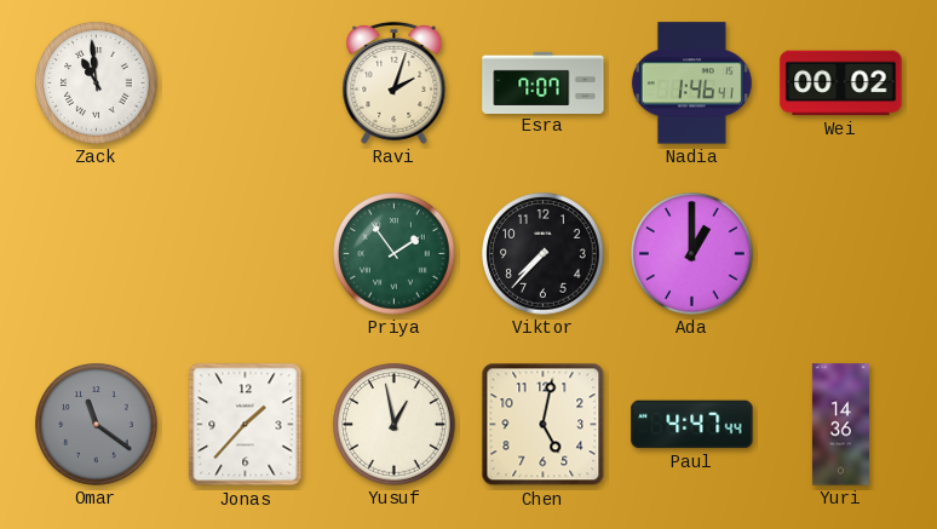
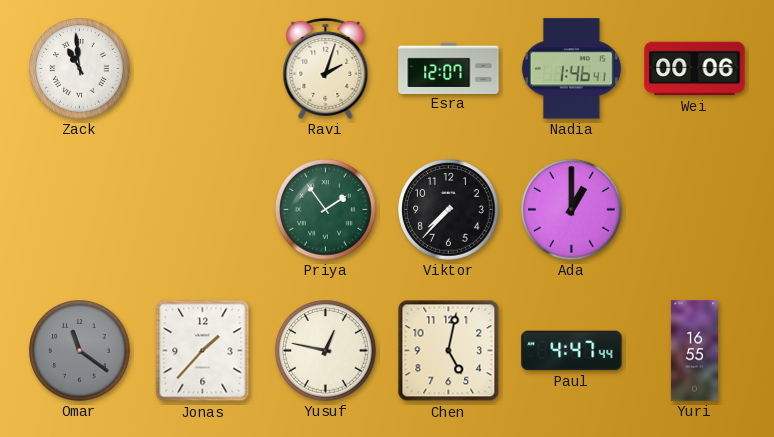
Esra: 7:07 -> 12:07
Wei: 00:02 -> 00:06
Yusuf: 12:58 -> 12:47
Yuri: 14:36 -> 16:55
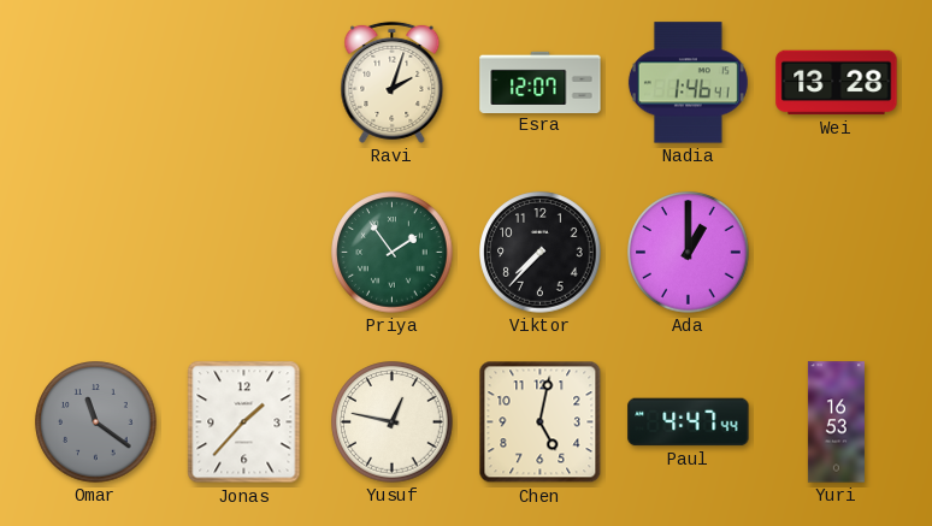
Zack: 10:59 -> none
Wei: 00:06 -> 13:28
Yuri: 16:55 -> 16:53
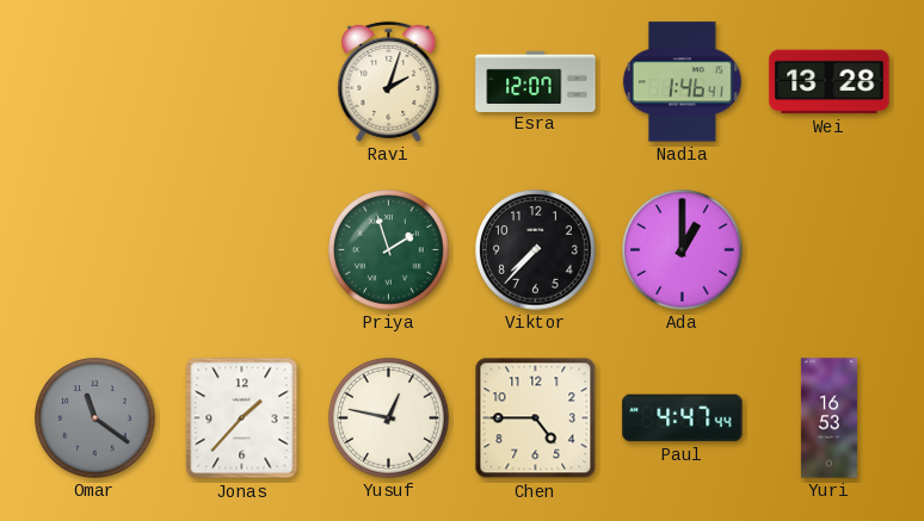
Priya: 1:54 -> 1:57
Chen: 5:02 -> 4:45
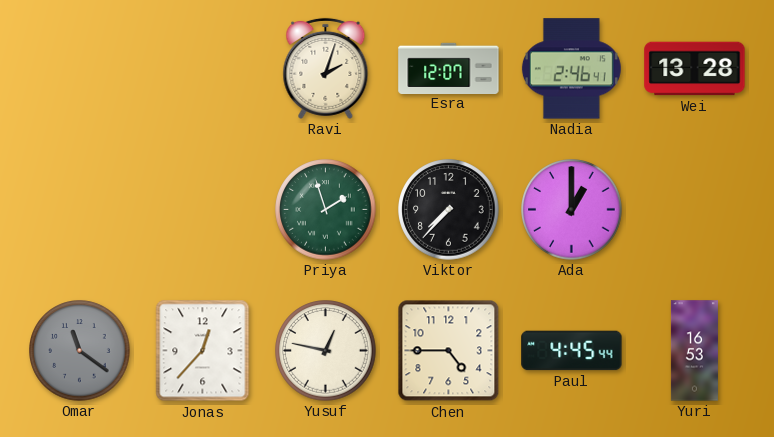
Nadia: 1:46 -> 2:46
Jonas: 1:37 -> 12:37
Paul: 4:47 -> 4:45
